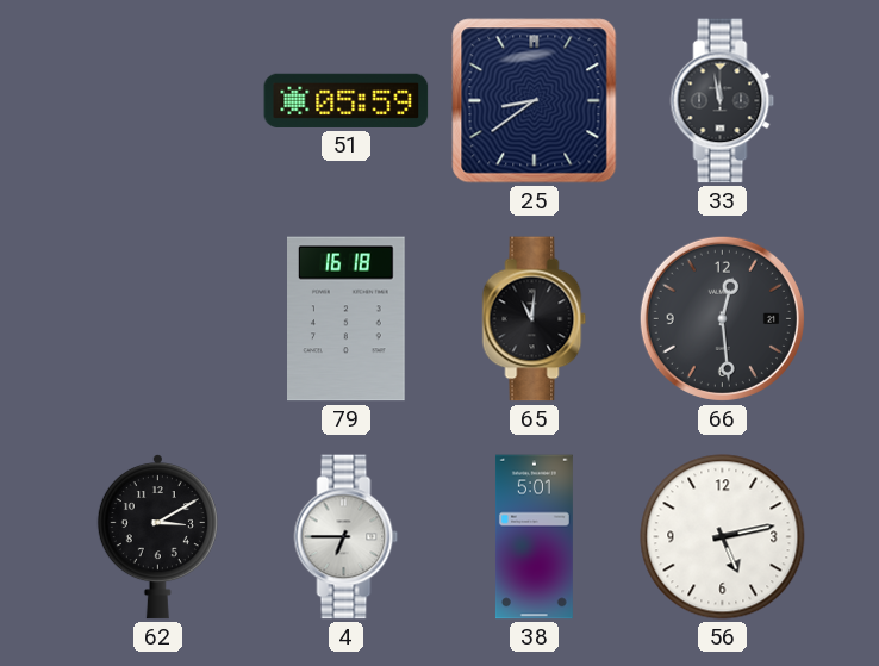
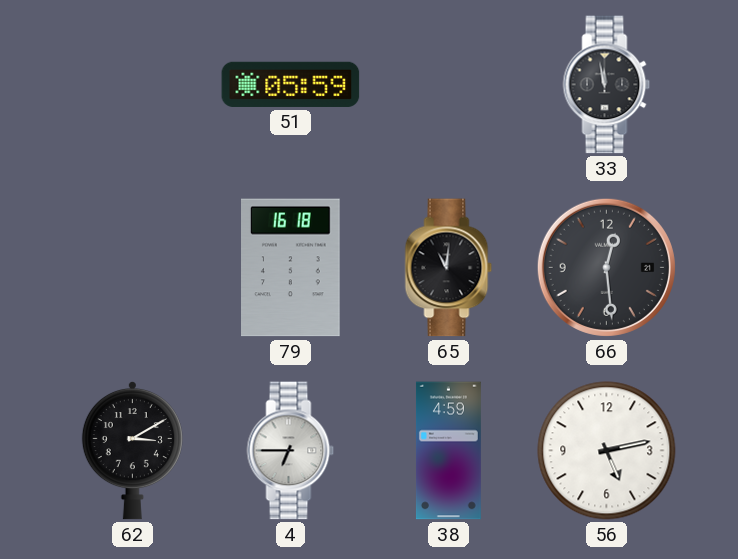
25: 8:39 -> none
38: 5:01 -> 4:59
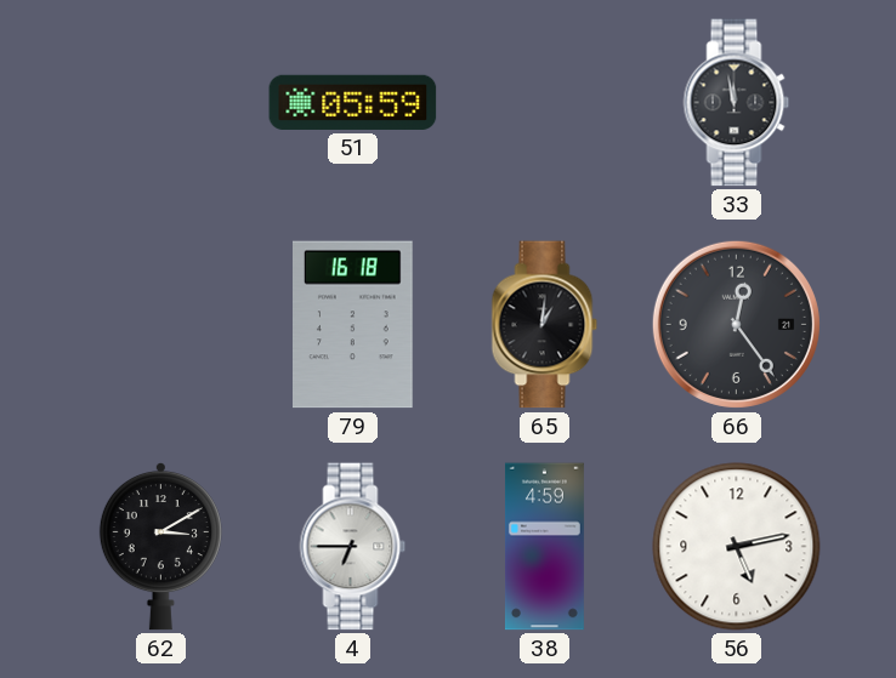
65: 11:01 -> 1:01
66: 12:29 -> 12:24
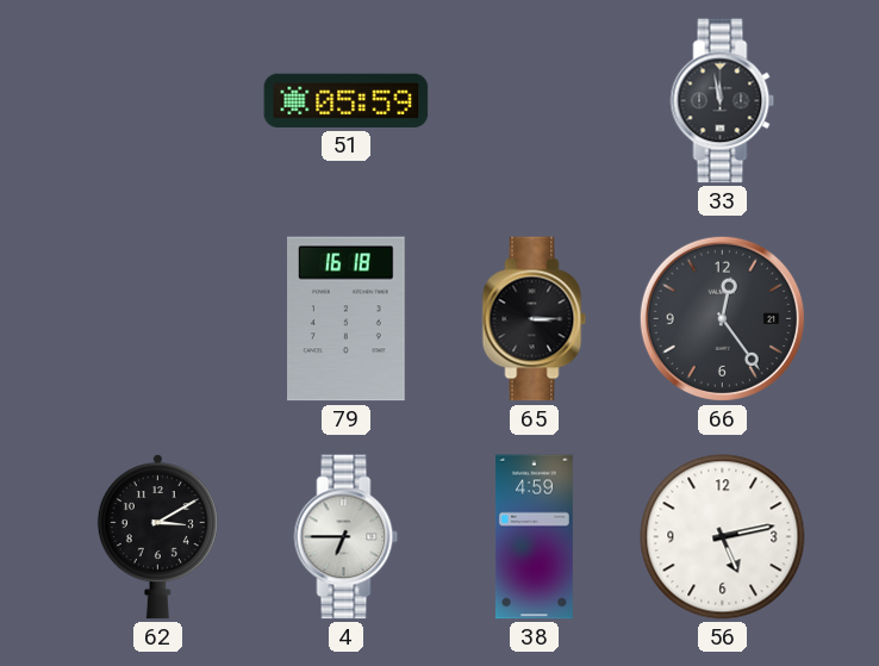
65: 1:01 -> 3:15
